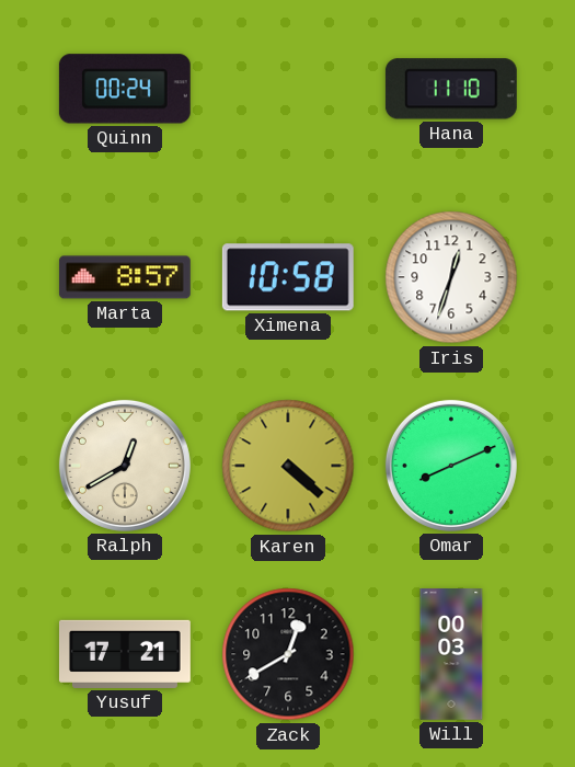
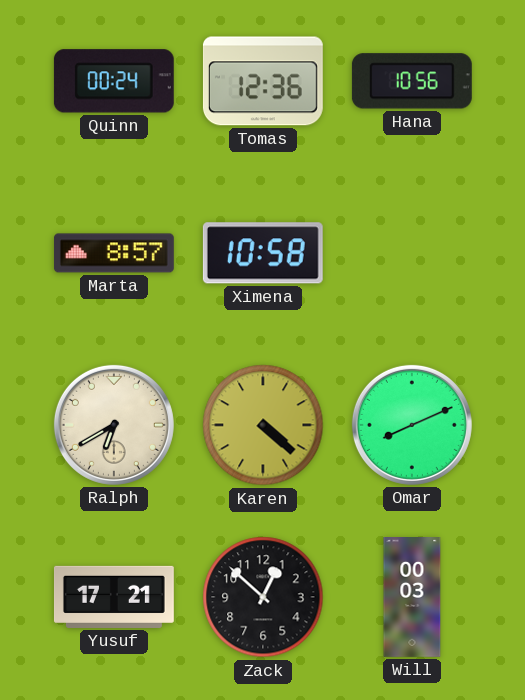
Tomas: none -> 12:36
Hana: 11:10 -> 10:56
Iris: 12:33 -> none
Ralph: 12:40 -> 6:40
Zack: 12:40 -> 12:52
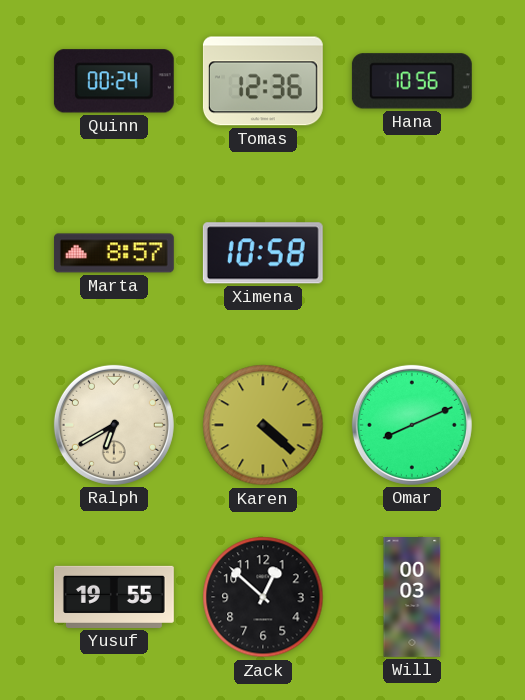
Yusuf: 17:21 -> 19:55
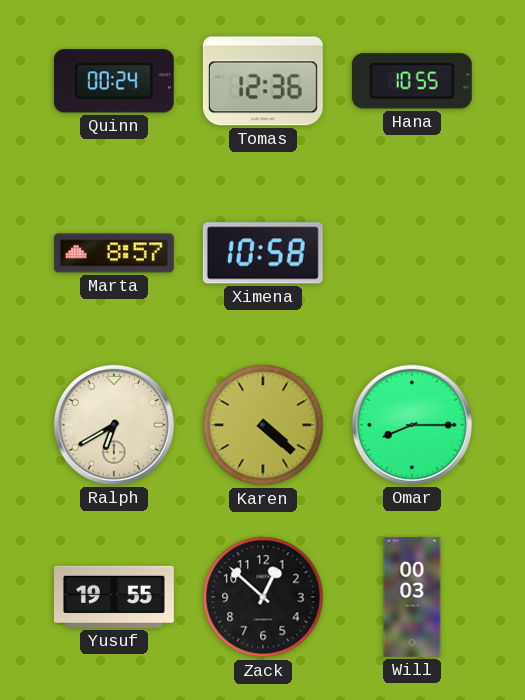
Hana: 10:56 -> 10:55
Omar: 8:11 -> 8:15
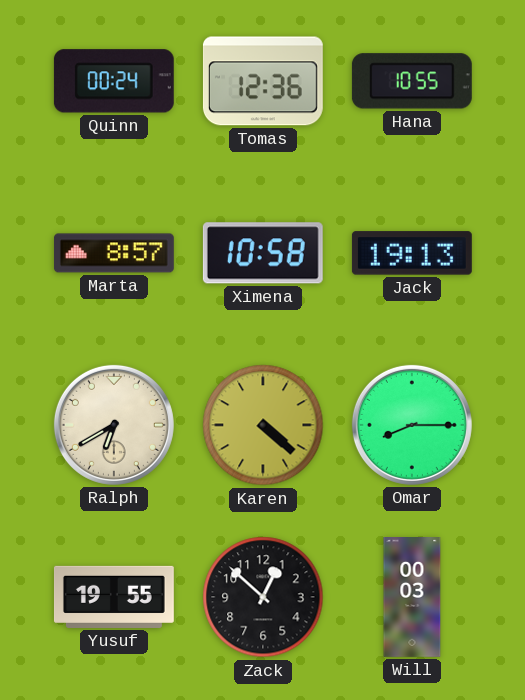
Jack: none -> 19:13
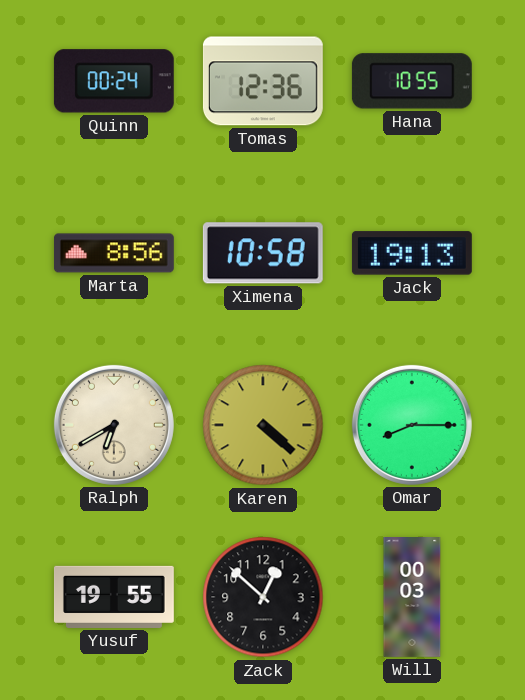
Marta: 8:57 -> 8:56
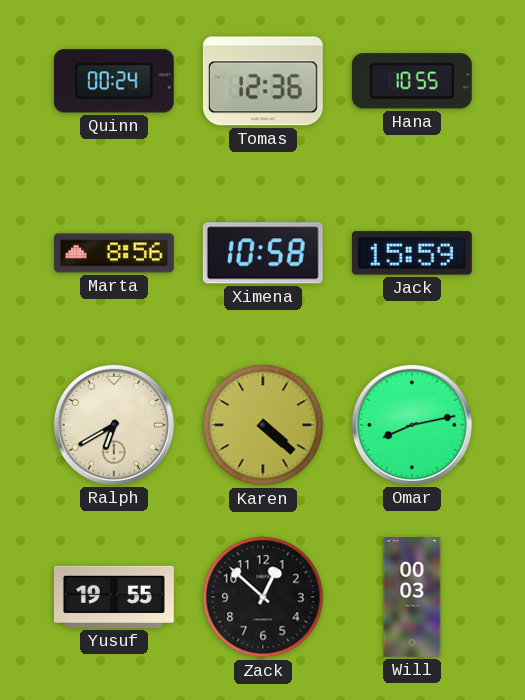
Jack: 19:13 -> 15:59
Omar: 8:15 -> 8:13
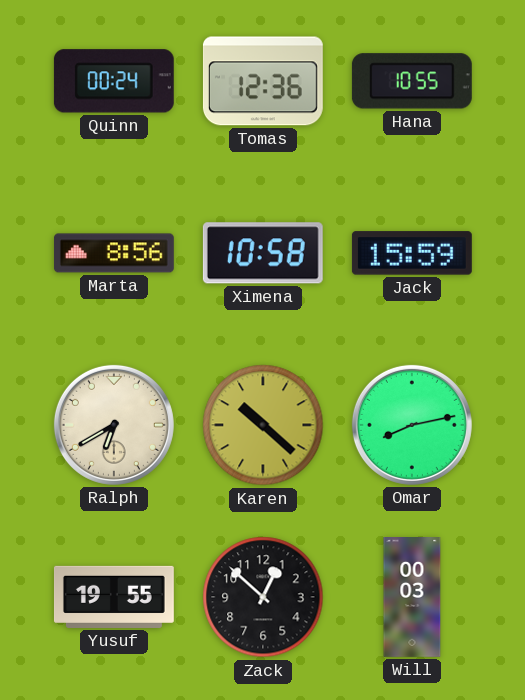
Karen: 4:22 -> 10:22
